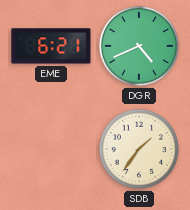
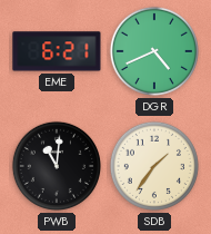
PWB: none -> 11:01
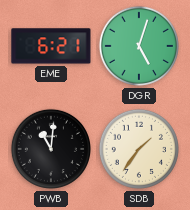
DGR: 4:41 -> 5:03
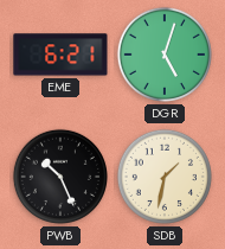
PWB: 11:01 -> 10:26
SDB: 1:36 -> 1:32
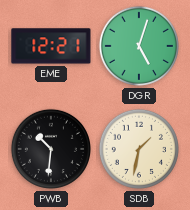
EME: 6:21 -> 12:21
PWB: 10:26 -> 10:31
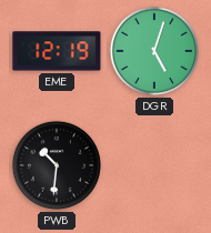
EME: 12:21 -> 12:19
SDB: 1:32 -> none
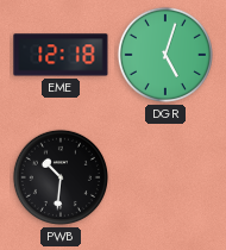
EME: 12:19 -> 12:18
